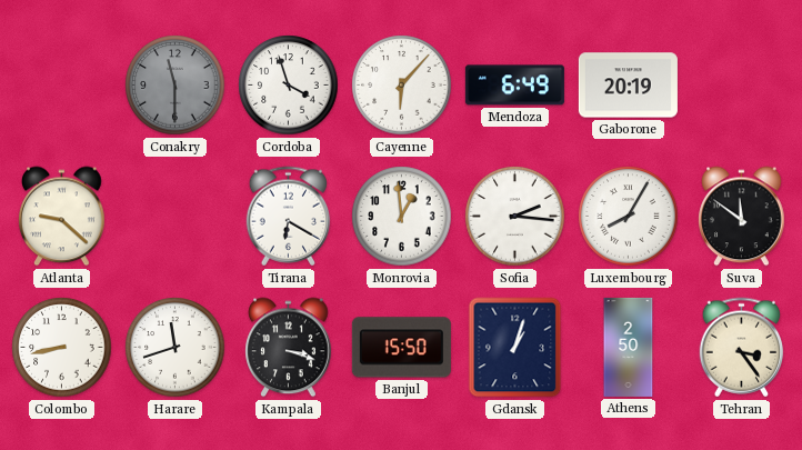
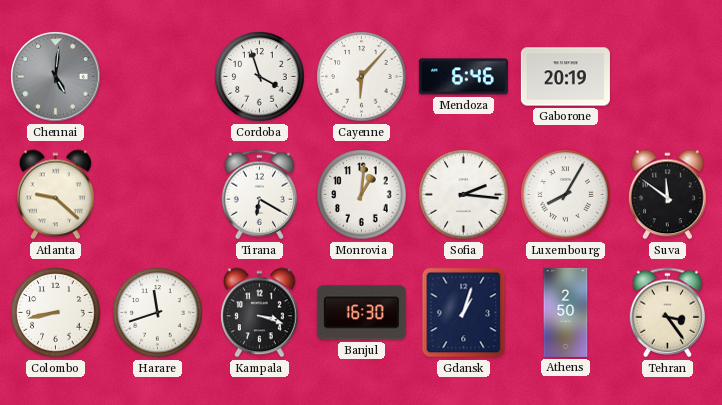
Chennai: none -> 5:01
Conakry: 11:30 -> none
Mendoza: 6:49 -> 6:46
Monrovia: 12:59 -> 1:01
Banjul: 15:50 -> 16:30
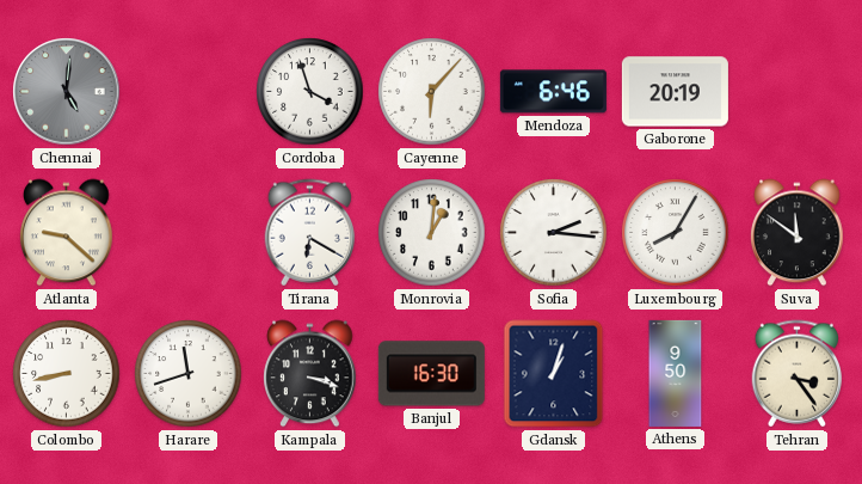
Athens: 2:50 -> 9:50
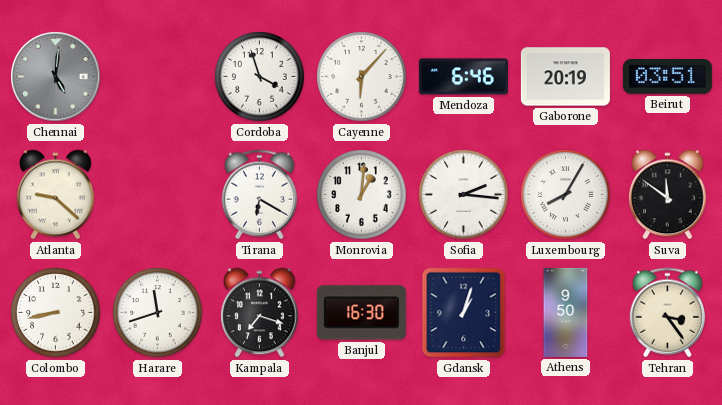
Beirut: none -> 03:51
Kampala: 3:18 -> 7:18
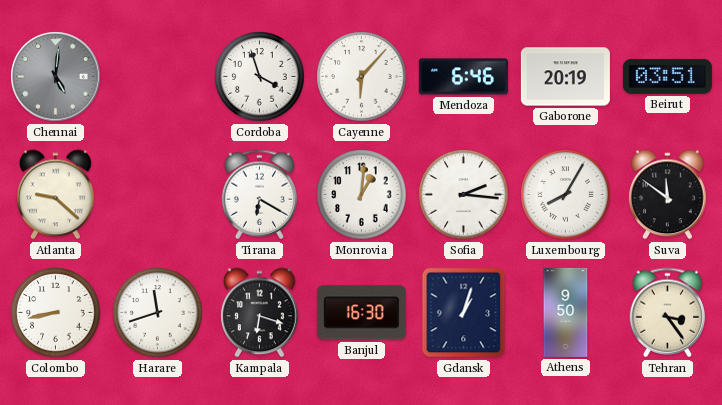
Kampala: 7:18 -> 6:18
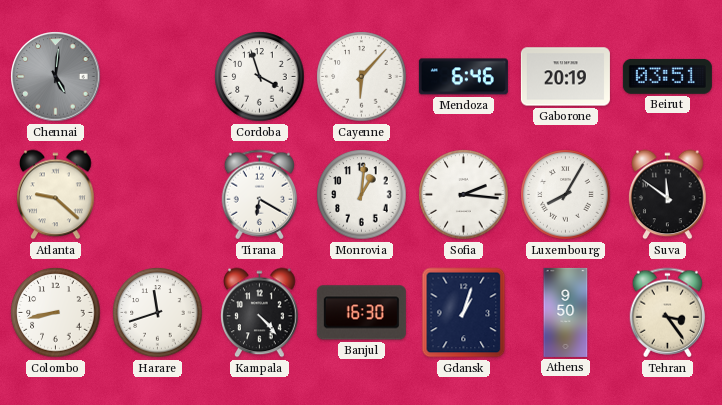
Kampala: 6:18 -> 4:23
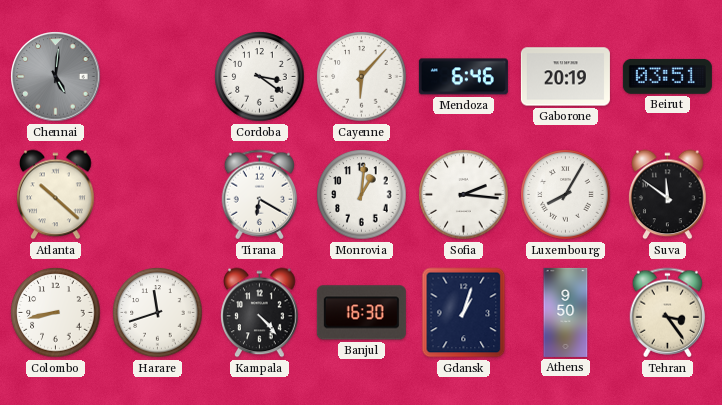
Cordoba: 3:57 -> 3:21
Atlanta: 9:22 -> 10:22
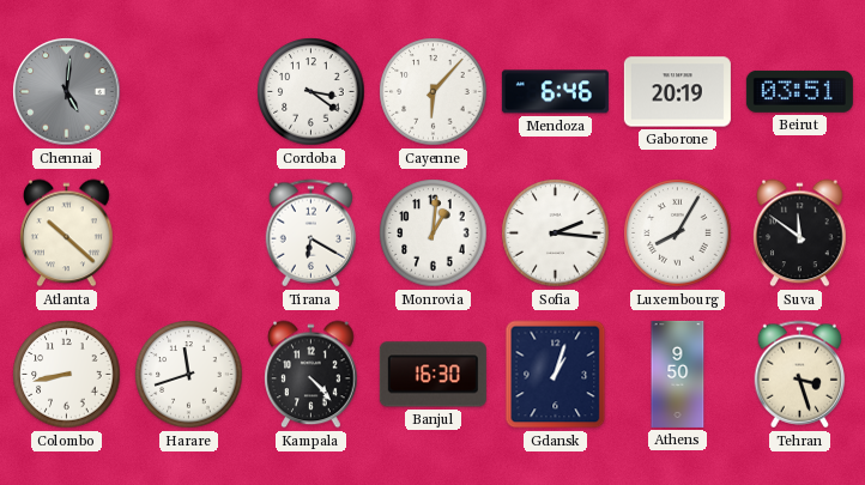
Tehran: 3:24 -> 3:27
